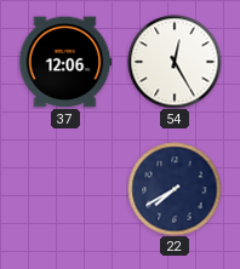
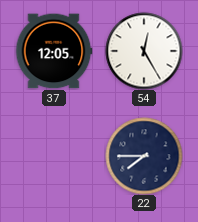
37: 12:06 -> 12:05
22: 7:40 -> 7:45
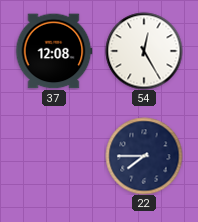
37: 12:05 -> 12:08
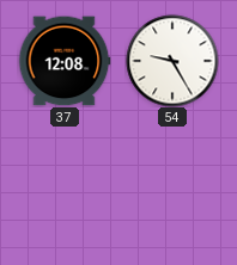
54: 12:25 -> 9:25
22: 7:45 -> none
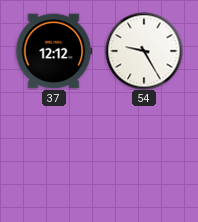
37: 12:08 -> 12:12
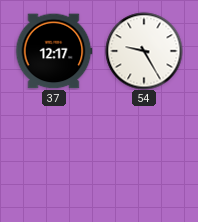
37: 12:12 -> 12:17
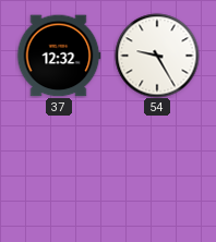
37: 12:17 -> 12:32
